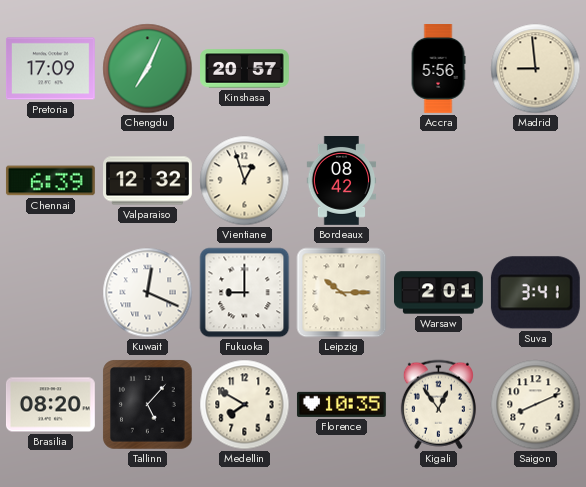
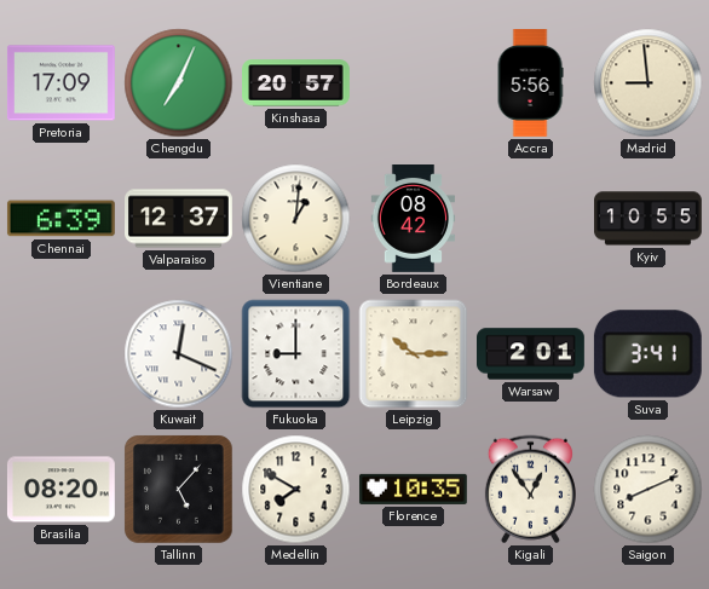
Valparaiso: 12:32 -> 12:37
Vientiane: 12:57 -> 1:01
Kyiv: none -> 10:55
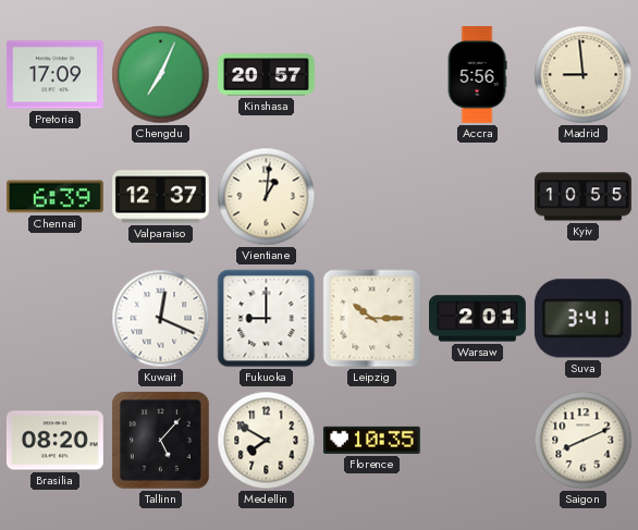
Bordeaux: 08:42 -> none
Kigali: 12:54 -> none
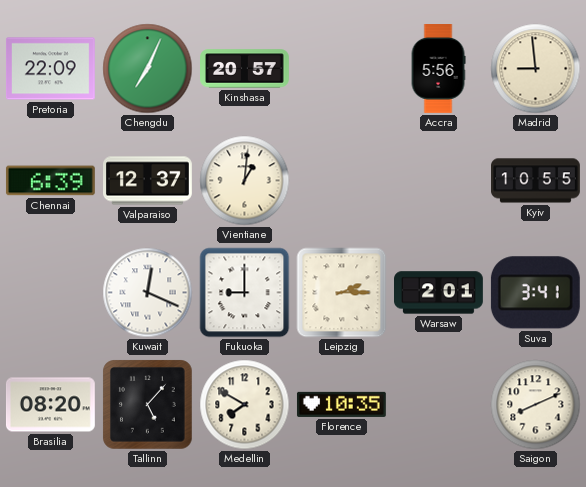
Pretoria: 17:09 -> 22:09
Leipzig: 10:15 -> 2:15
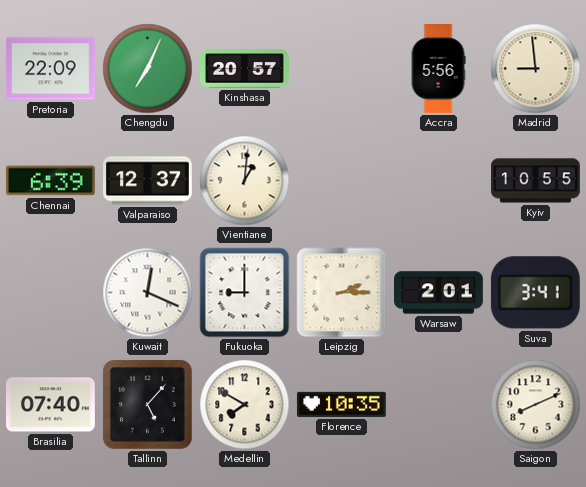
Brasilia: 08:20 -> 07:40
